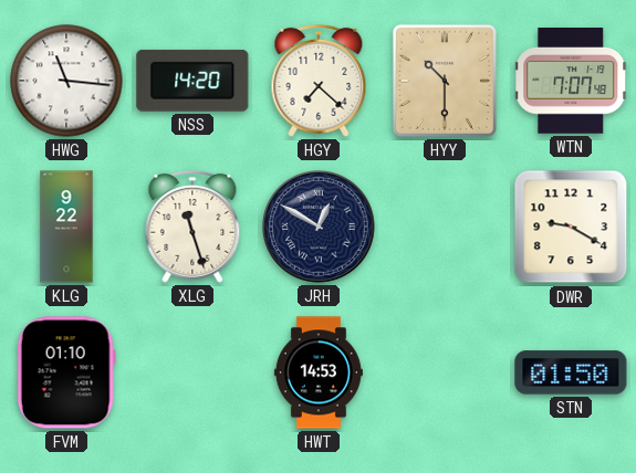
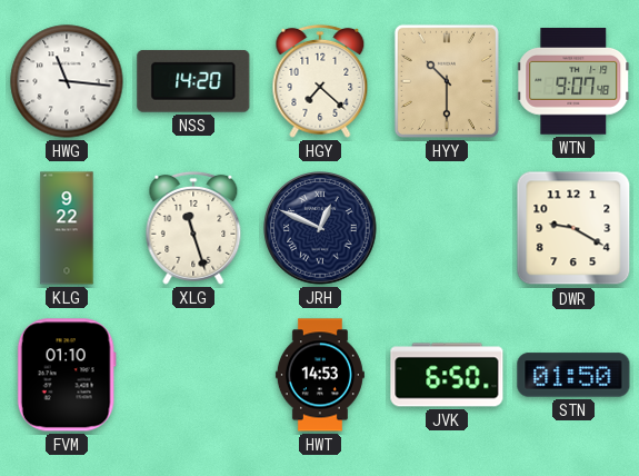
WTN: 7:07 -> 9:07
JRH: 12:50 -> 12:49
JVK: none -> 6:50
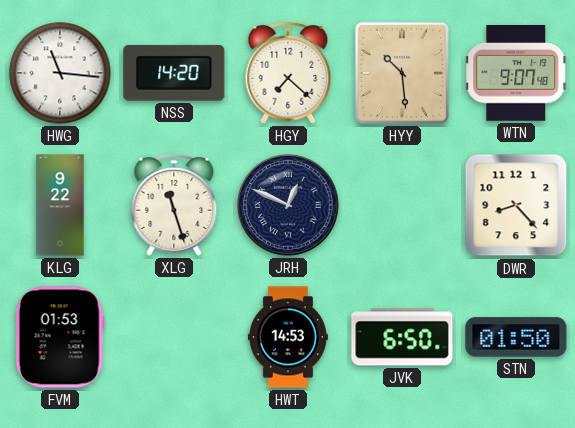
HYY: 10:30 -> 10:29
DWR: 9:20 -> 8:23
FVM: 01:10 -> 01:53
